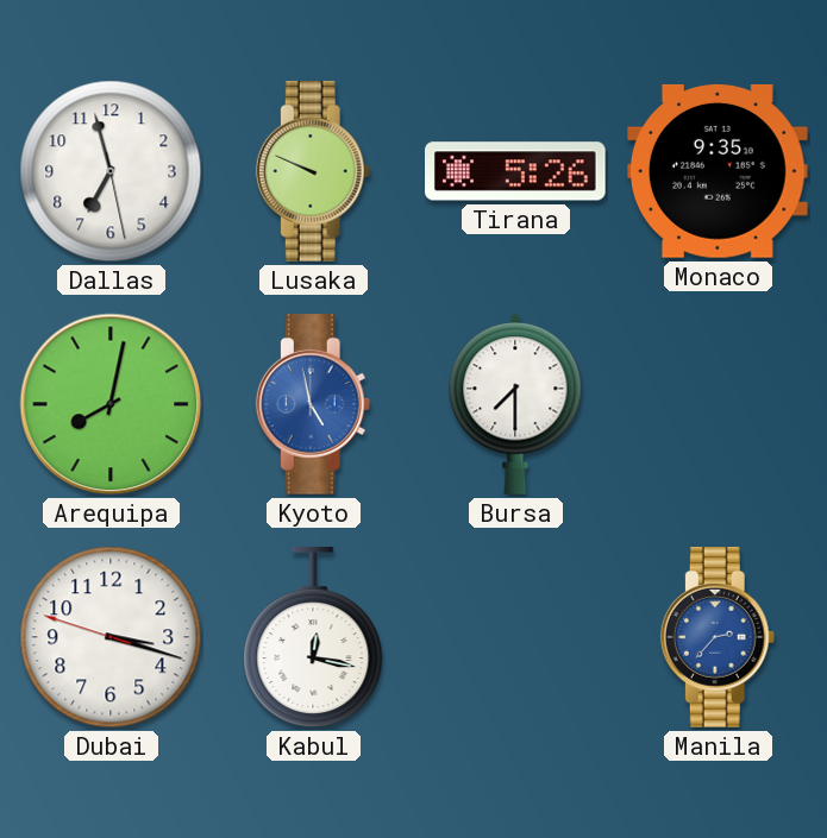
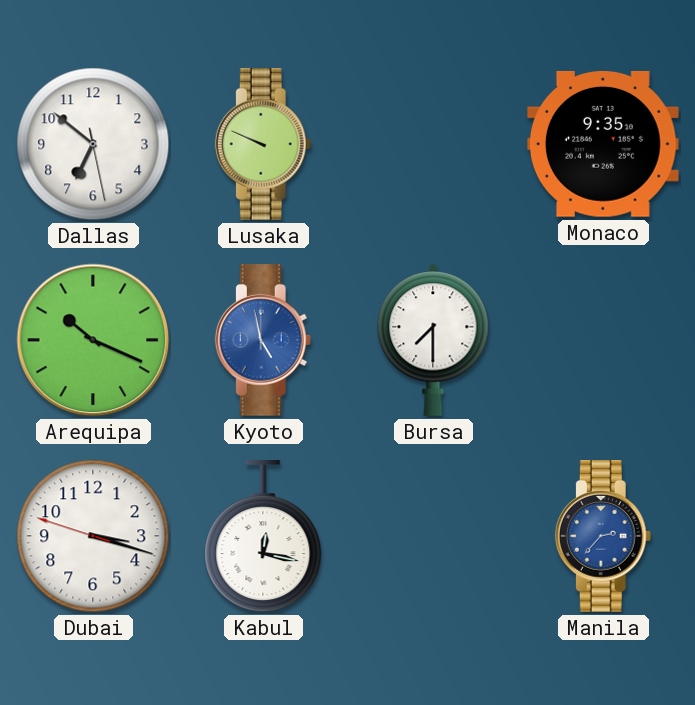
Dallas: 6:57 -> 6:51
Tirana: 5:26 -> none
Arequipa: 8:02 -> 10:19
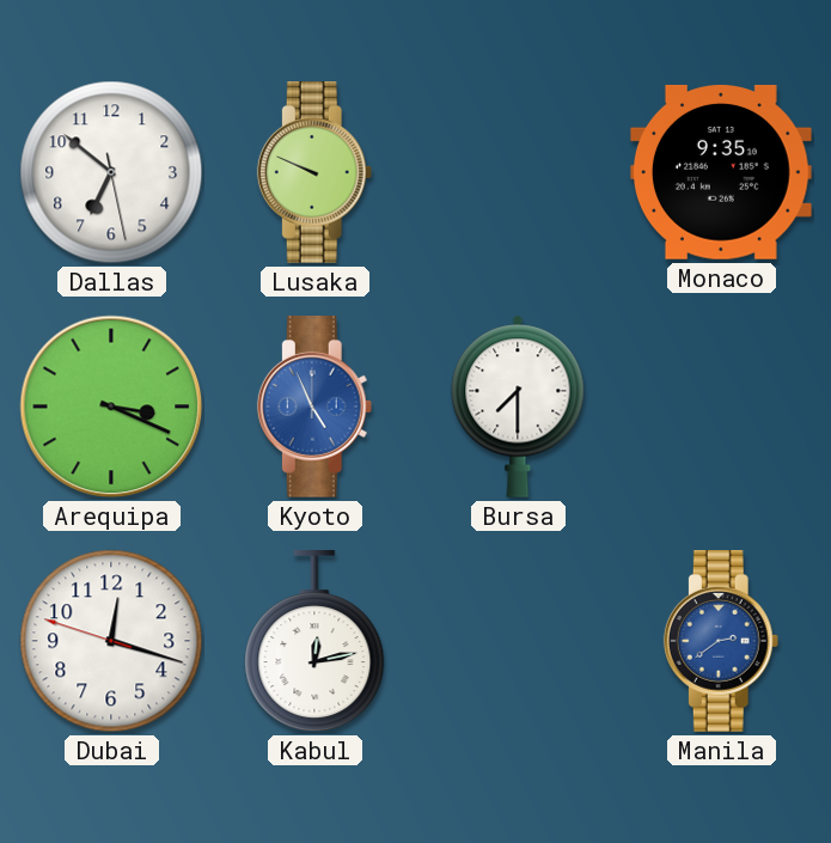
Arequipa: 10:19 -> 3:19
Kyoto: 4:58 -> 4:56
Dubai: 3:17 -> 12:17
Kabul: 12:17 -> 12:13
Manila: 2:37 -> 2:39
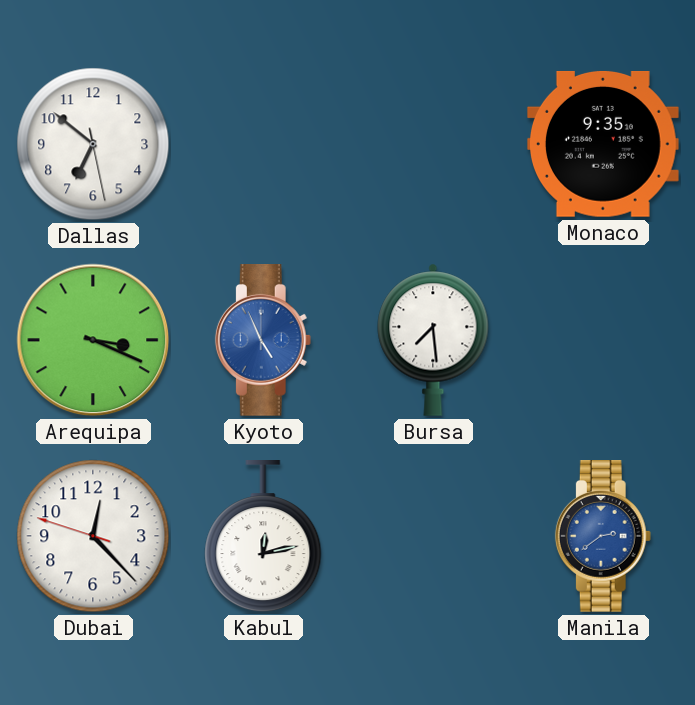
Lusaka: 9:49 -> none
Bursa: 7:30 -> 7:29
Dubai: 12:17 -> 12:22
